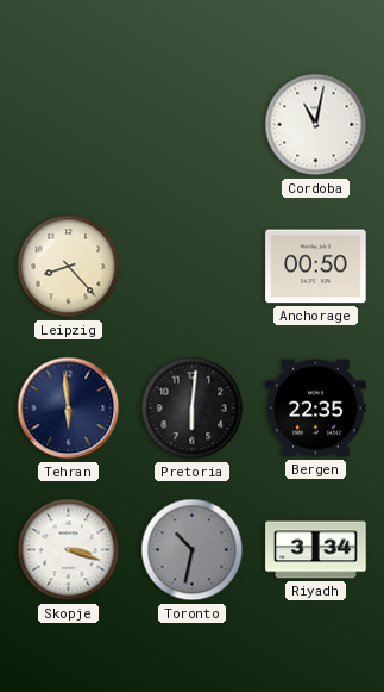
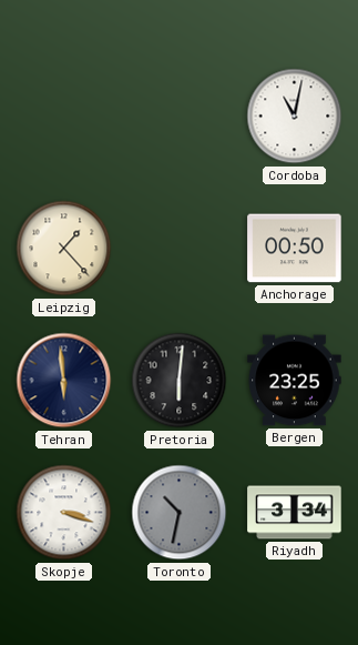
Leipzig: 8:23 -> 1:23
Bergen: 22:35 -> 23:25
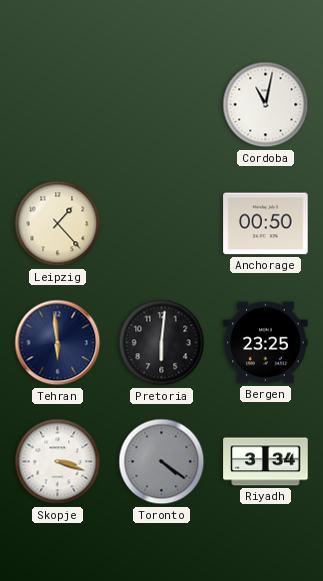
Toronto: 10:32 -> 4:21
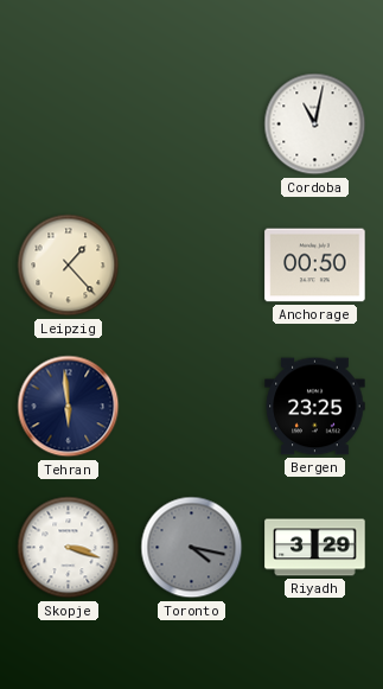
Pretoria: 6:01 -> none
Toronto: 4:21 -> 4:17
Riyadh: 3:34 -> 3:29
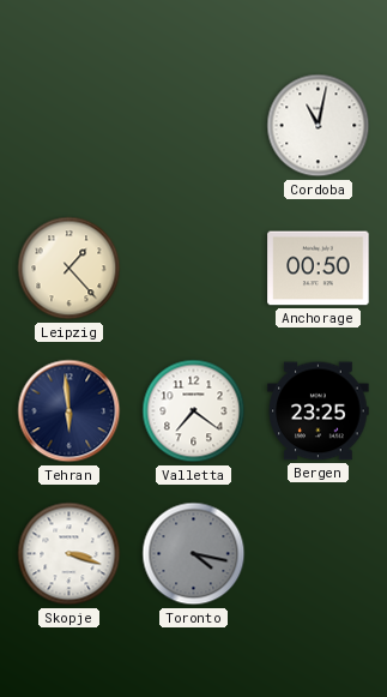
Valletta: none -> 7:21
Riyadh: 3:29 -> none
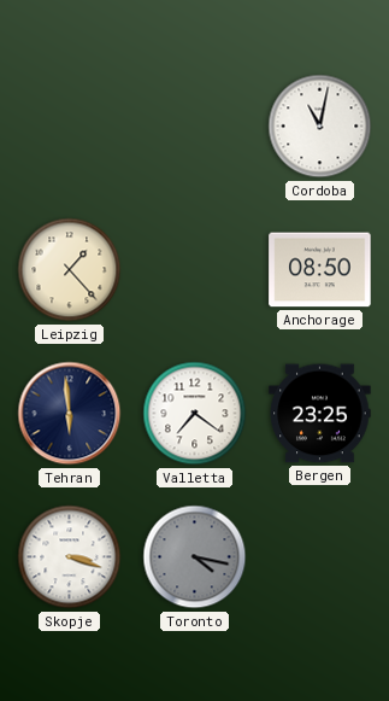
Anchorage: 00:50 -> 08:50
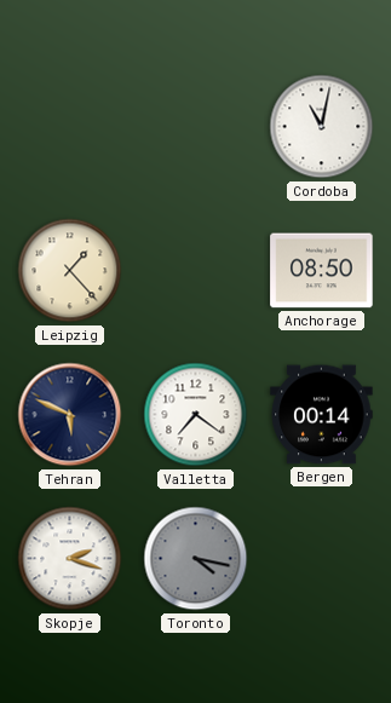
Tehran: 5:59 -> 5:49
Bergen: 23:25 -> 00:14
Skopje: 3:18 -> 2:18
